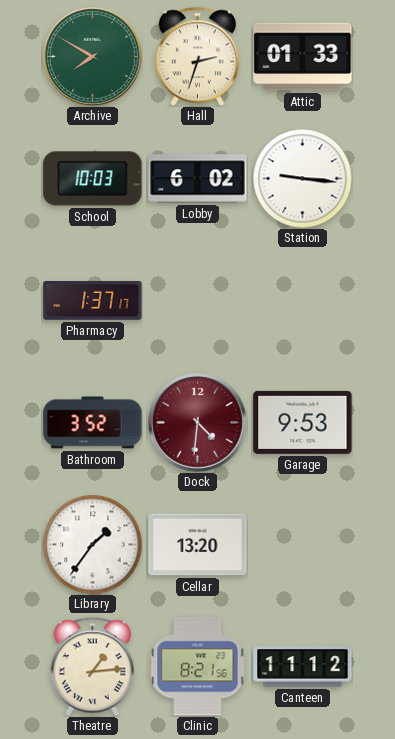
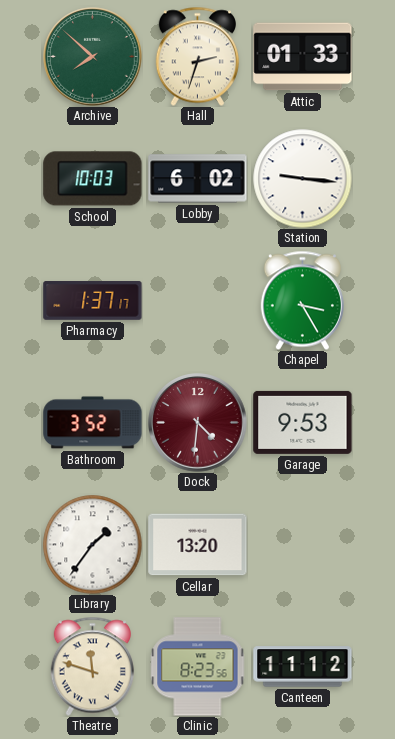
Archive: 7:50 -> 7:52
Chapel: none -> 3:25
Theatre: 1:14 -> 11:48
Clinic: 8:21 -> 8:23
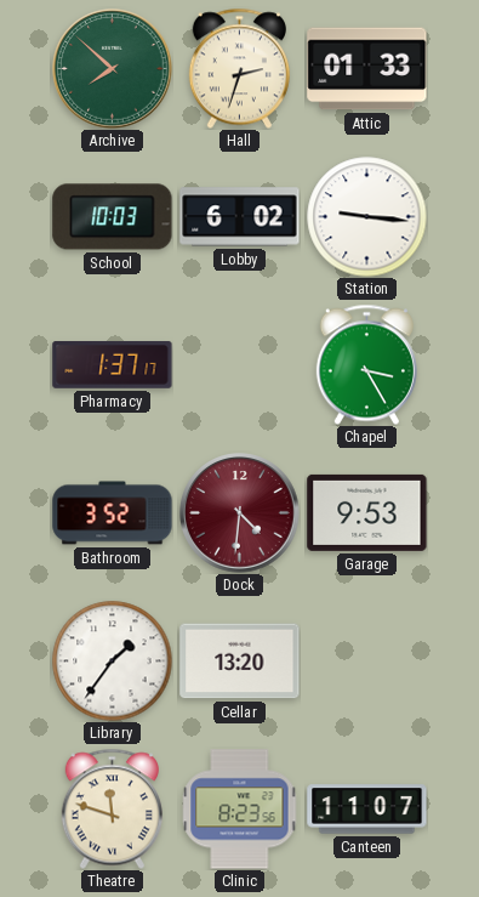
Canteen: 11:12 -> 11:07
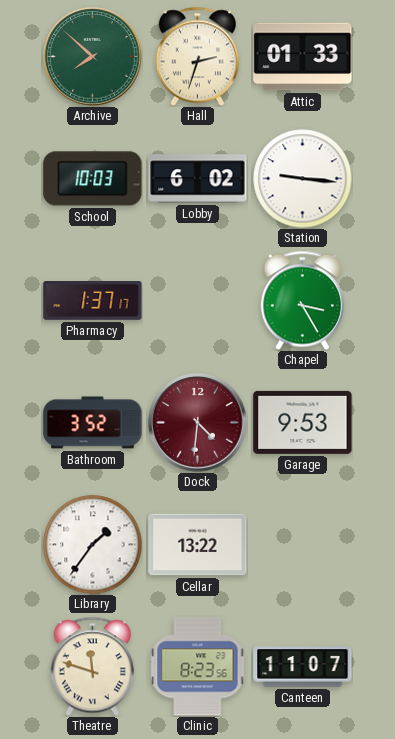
Cellar: 13:20 -> 13:22
